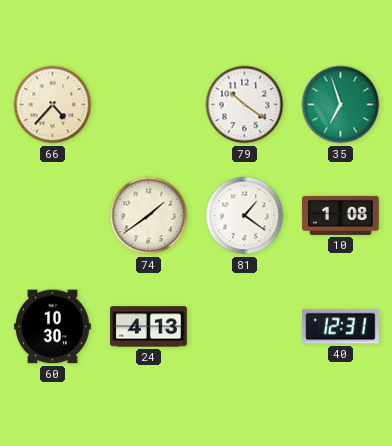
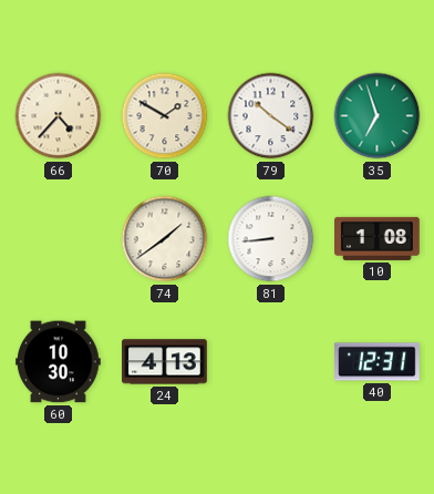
70: none -> 1:50
81: 1:21 -> 8:44
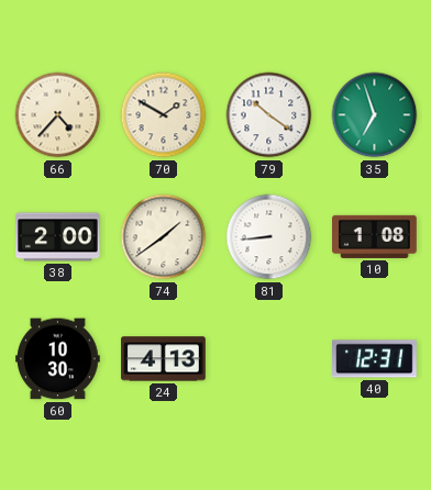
38: none -> 2:00
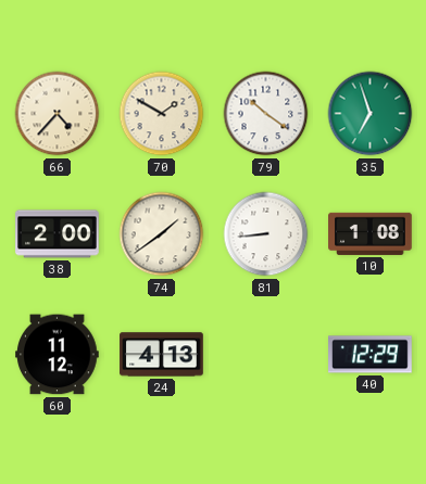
60: 10:30 -> 11:12
40: 12:31 -> 12:29
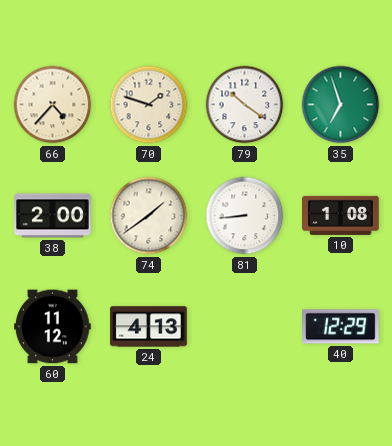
70: 1:50 -> 1:48
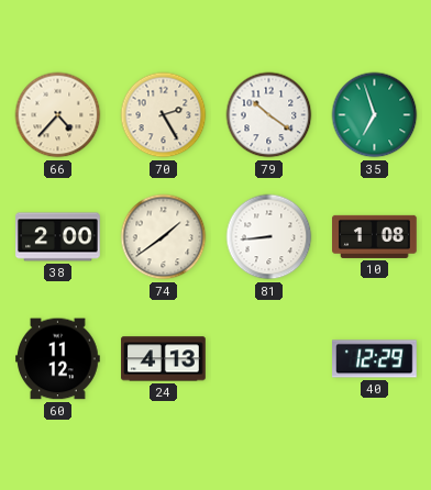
70: 1:48 -> 2:25
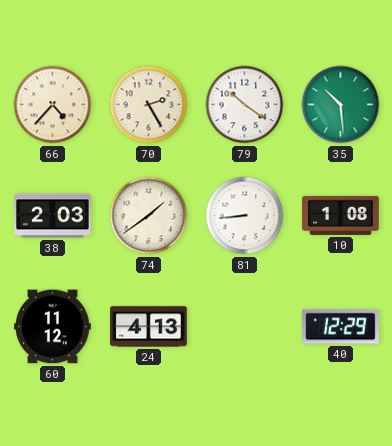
35: 6:57 -> 10:29
38: 2:00 -> 2:03
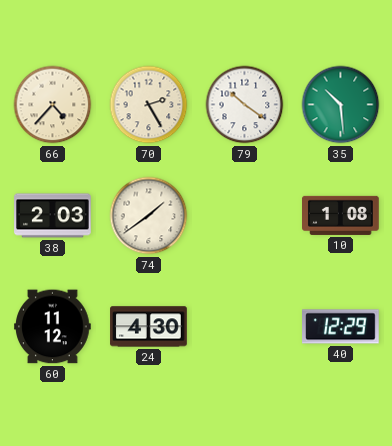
81: 8:44 -> none
24: 4:13 -> 4:30
